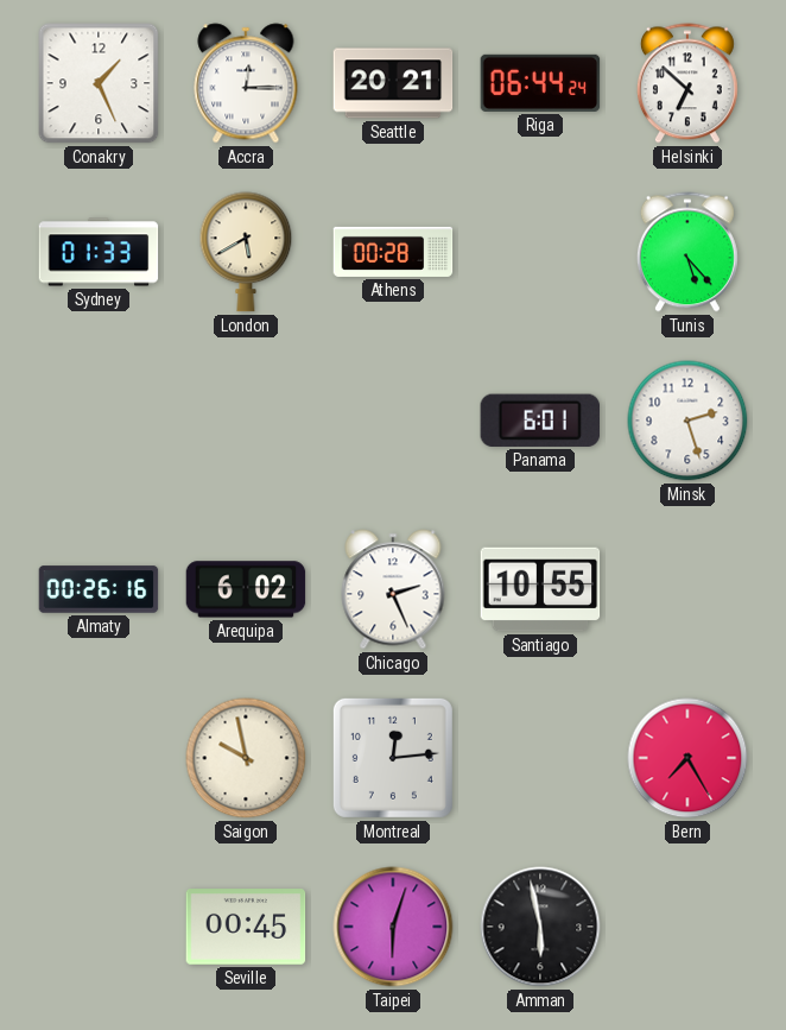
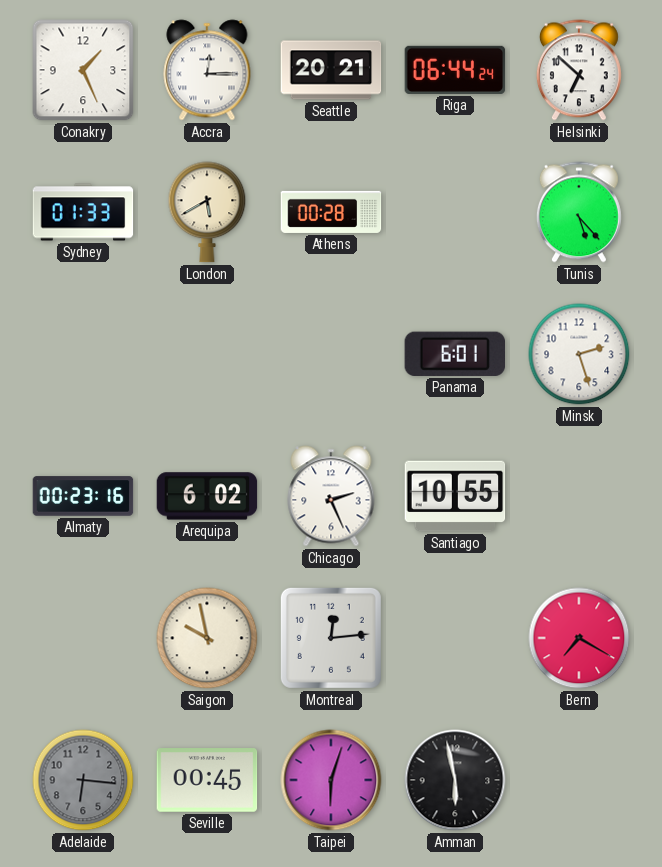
Almaty: 00:26 -> 00:23
Bern: 7:25 -> 7:20
Adelaide: none -> 6:16
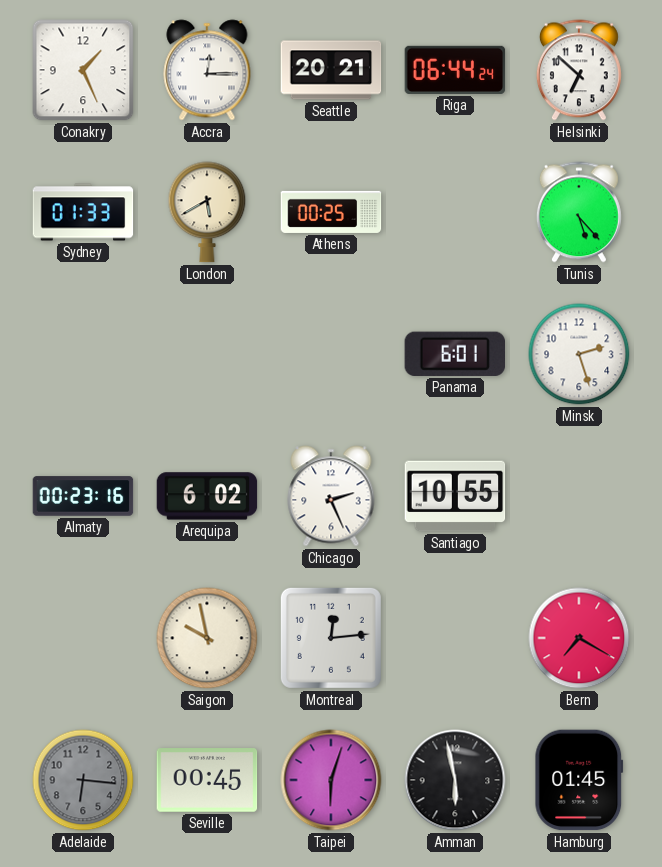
Athens: 00:28 -> 00:25
Hamburg: none -> 01:45
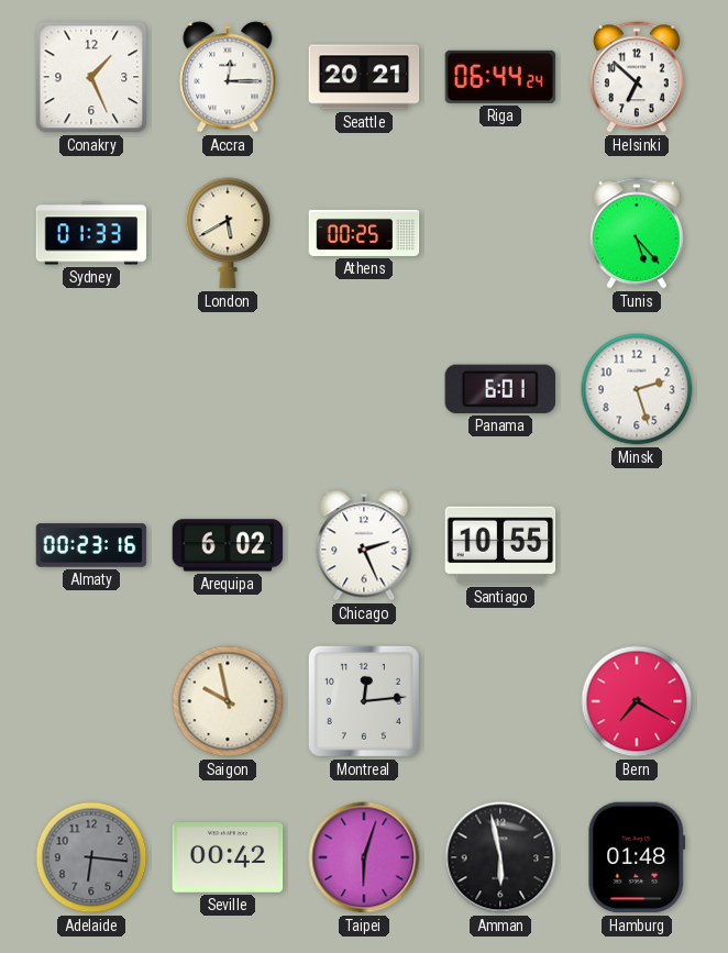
Seville: 00:45 -> 00:42
Hamburg: 01:45 -> 01:48
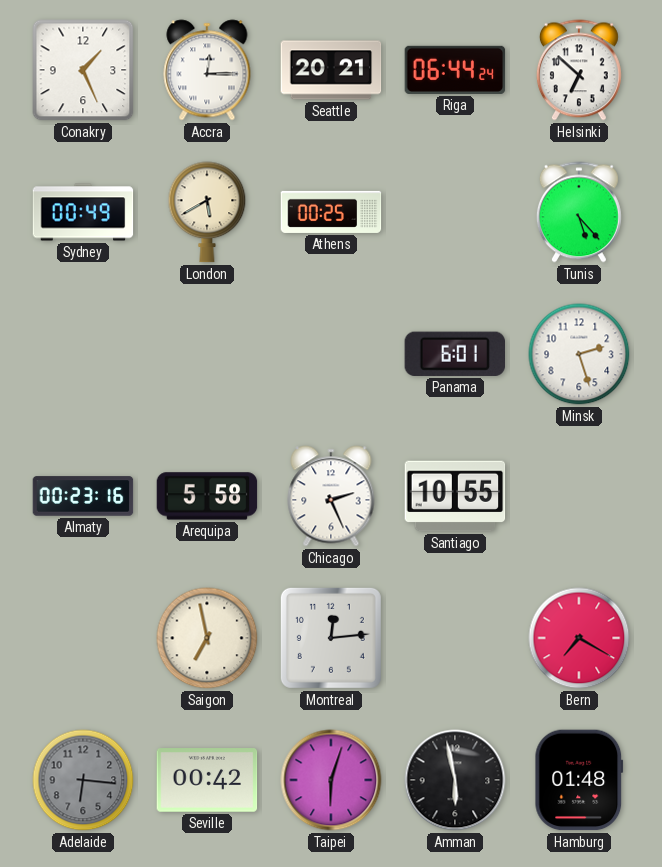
Sydney: 01:33 -> 00:49
Arequipa: 6:02 -> 5:58
Saigon: 9:58 -> 6:58
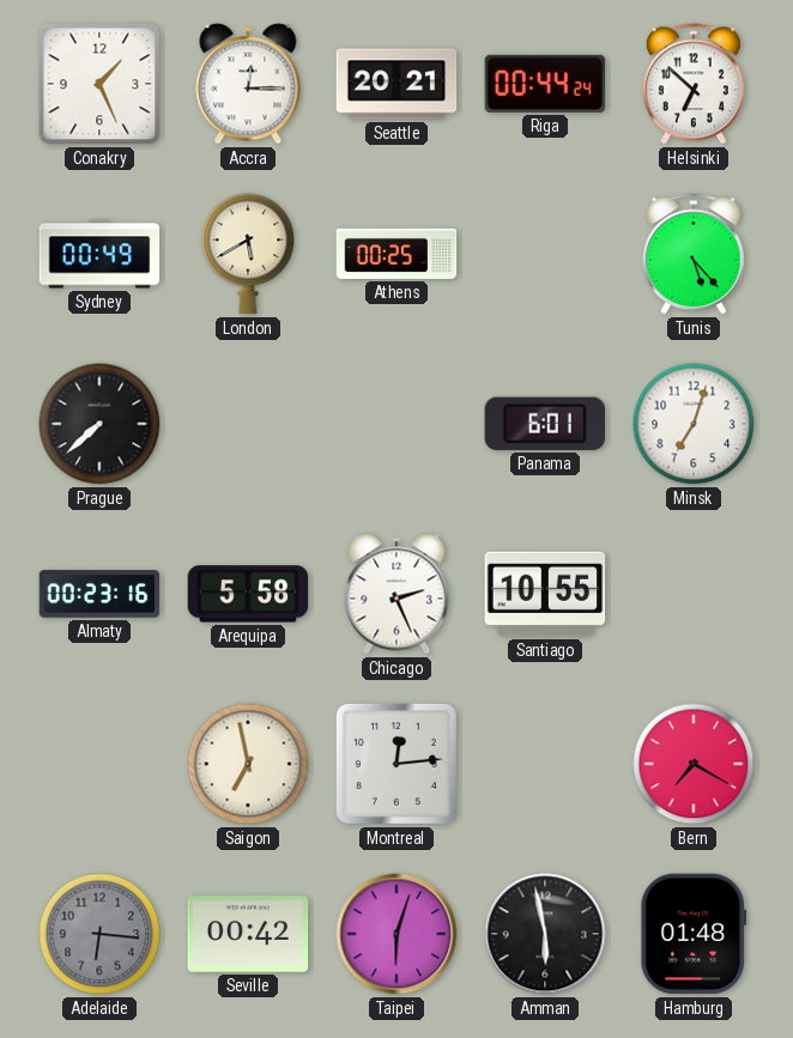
Riga: 06:44 -> 00:44
Prague: none -> 7:38
Minsk: 2:27 -> 7:03
